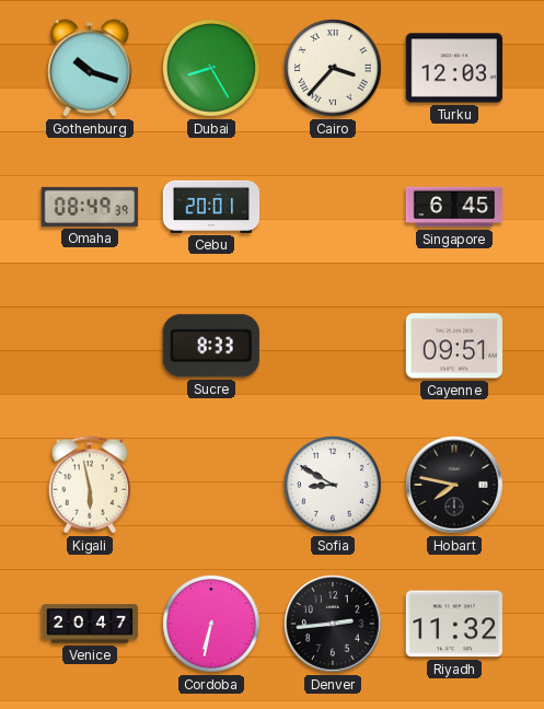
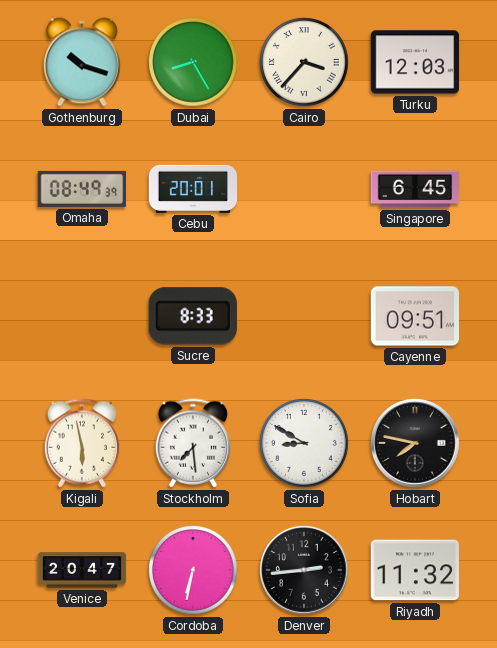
Stockholm: none -> 7:29
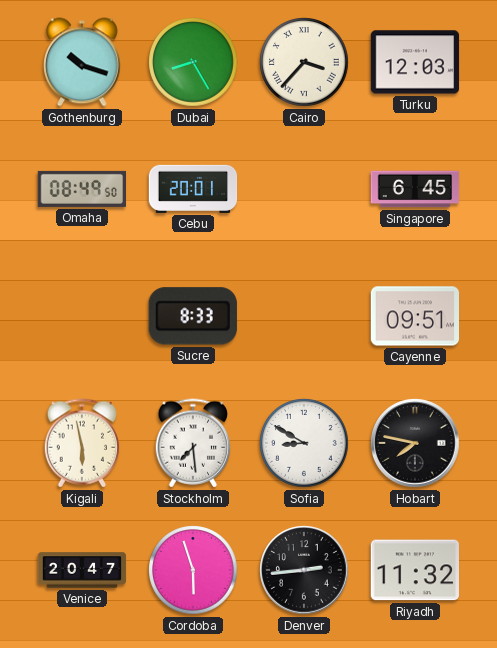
Omaha: 08:49:39 -> 08:49:50
Cordoba: 6:32 -> 5:57
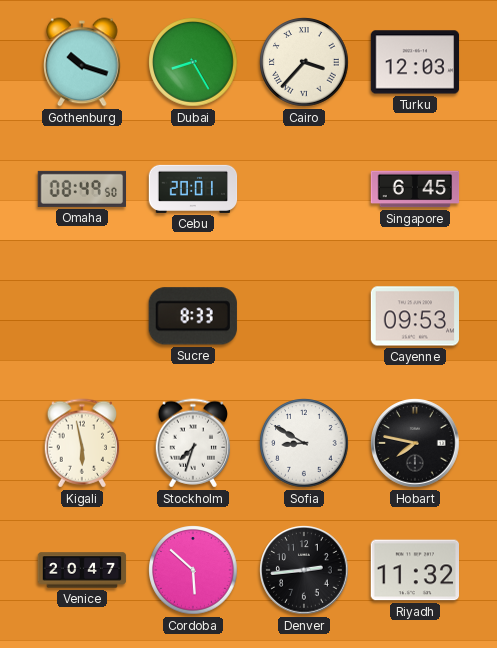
Cayenne: 09:51 -> 09:53
Stockholm: 7:29 -> 7:33
Cordoba: 5:57 -> 5:52
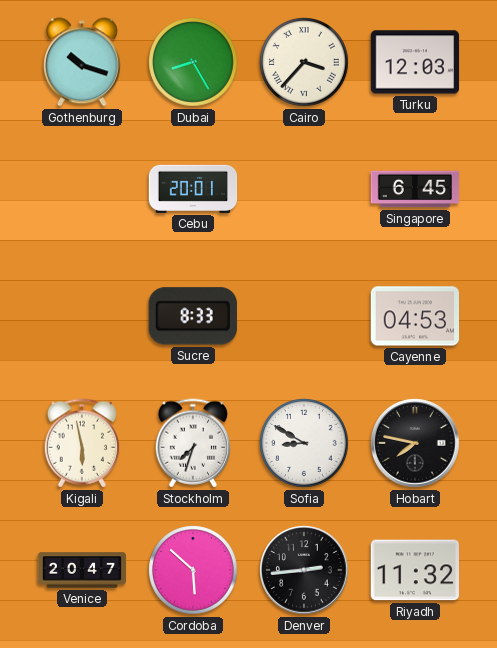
Omaha: 08:49 -> none
Cayenne: 09:53 -> 04:53
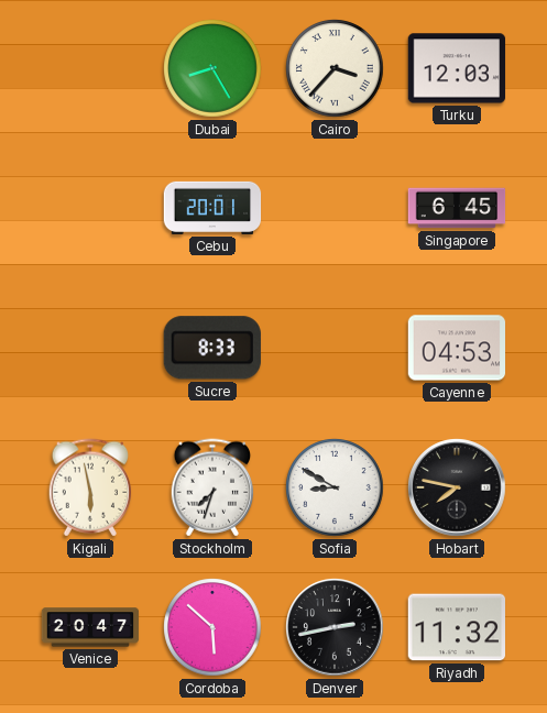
Gothenburg: 10:18 -> none
Denver: 2:44 -> 2:43
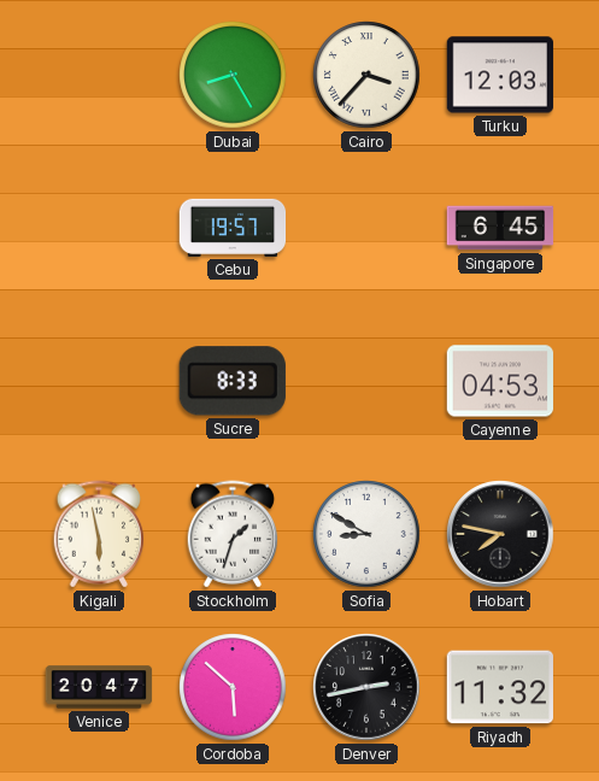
Cebu: 20:01 -> 19:57
Stockholm: 7:33 -> 1:33
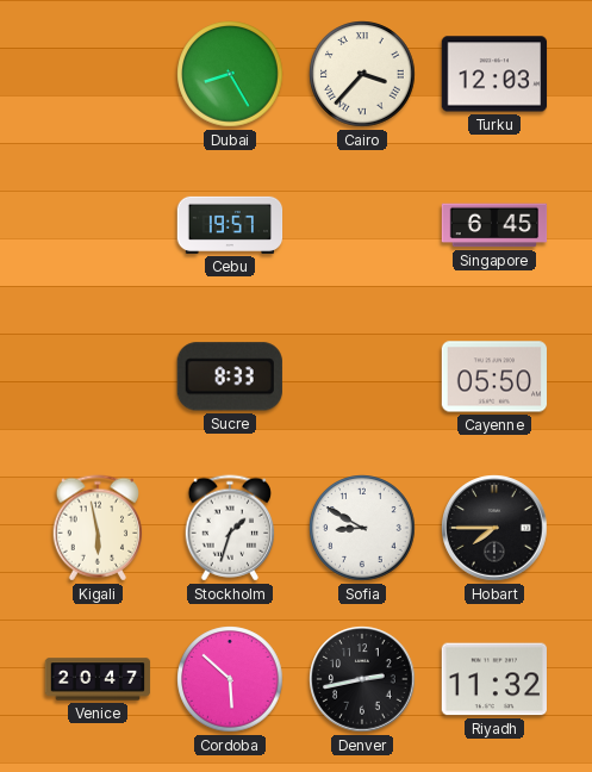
Cayenne: 04:53 -> 05:50
Hobart: 7:47 -> 7:45
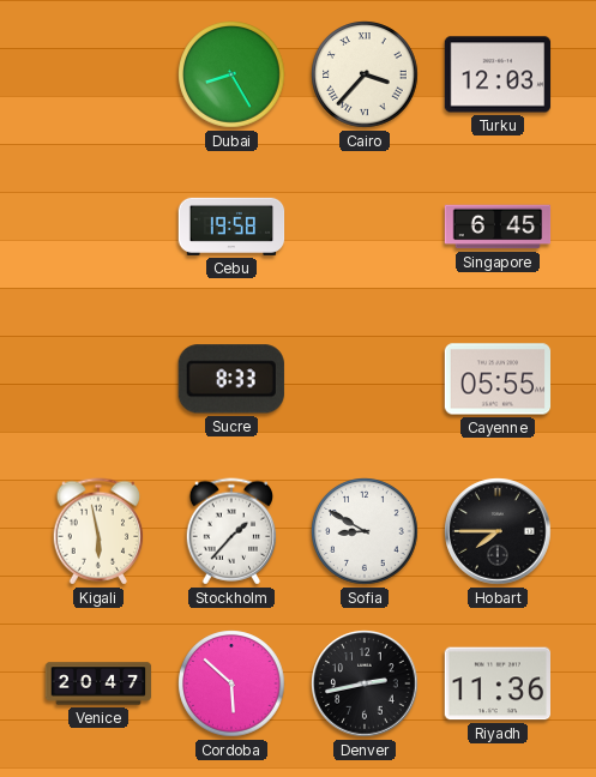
Cebu: 19:57 -> 19:58
Cayenne: 05:50 -> 05:55
Stockholm: 1:33 -> 1:37
Riyadh: 11:32 -> 11:36
